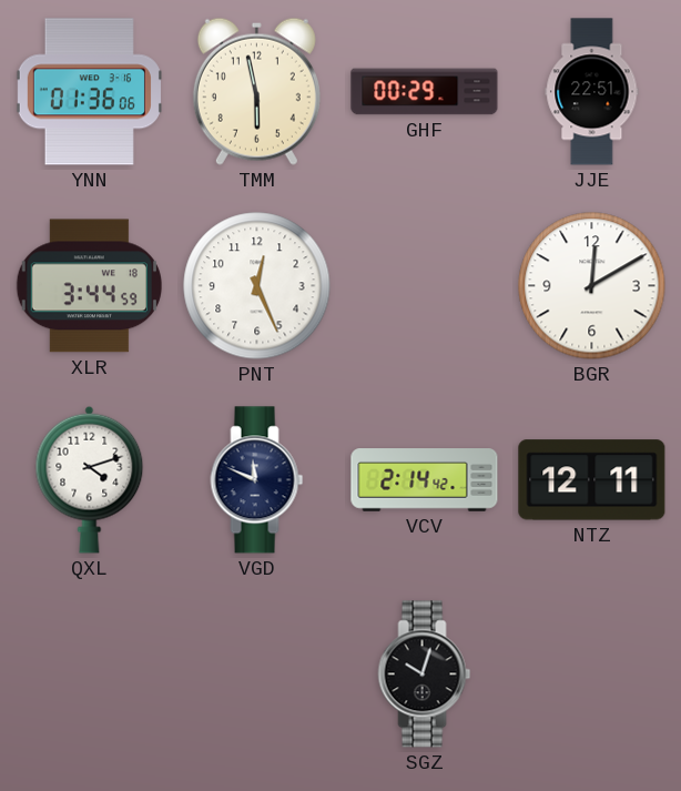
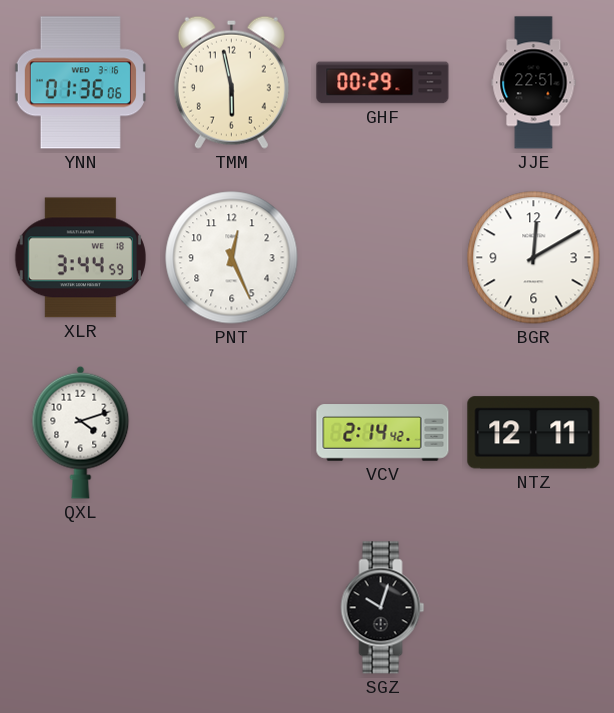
VGD: 11:49 -> none
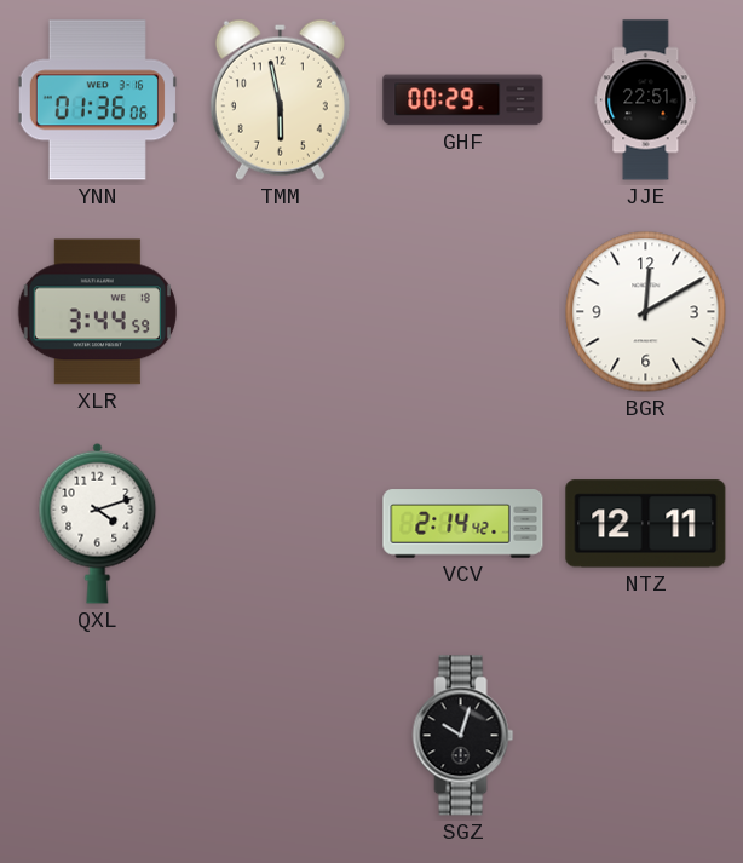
PNT: 12:26 -> none
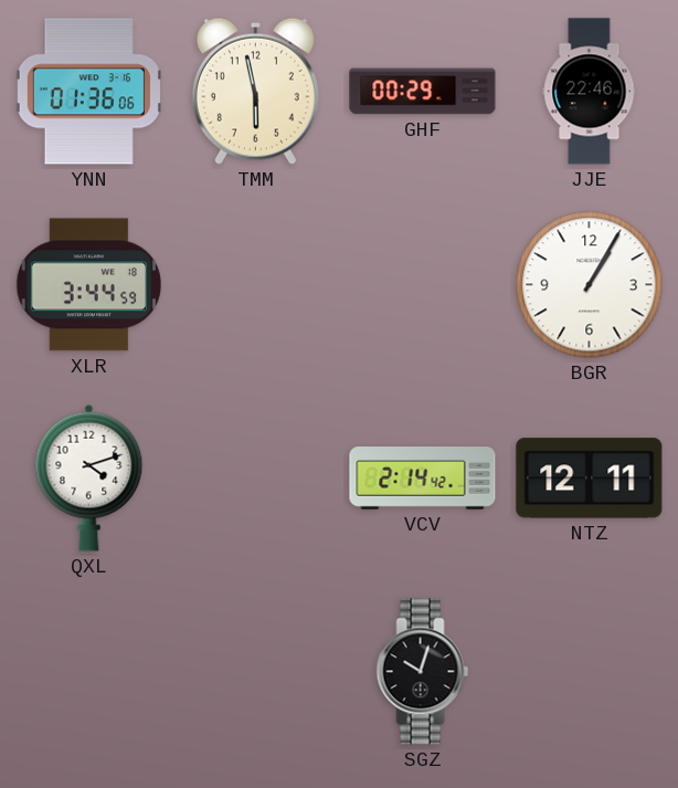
JJE: 22:51 -> 22:46
BGR: 12:10 -> 1:05
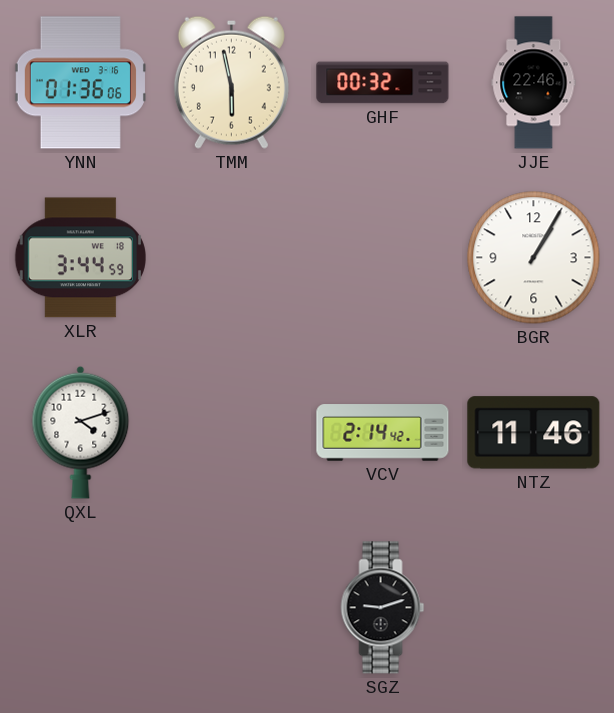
GHF: 00:29 -> 00:32
NTZ: 12:11 -> 11:46
SGZ: 10:03 -> 9:12
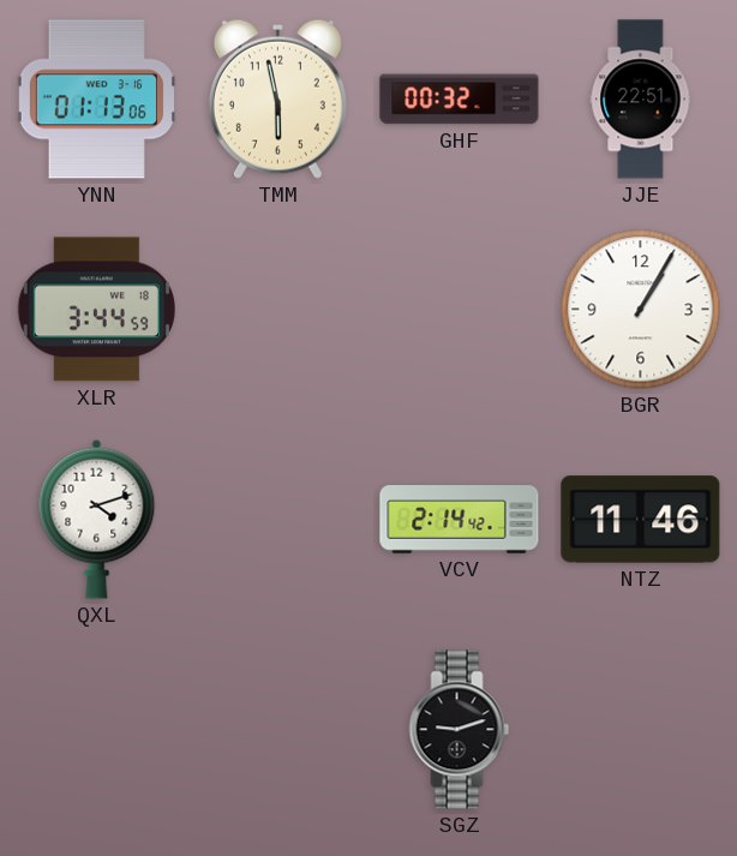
YNN: 01:36 -> 01:13
JJE: 22:46 -> 22:51
